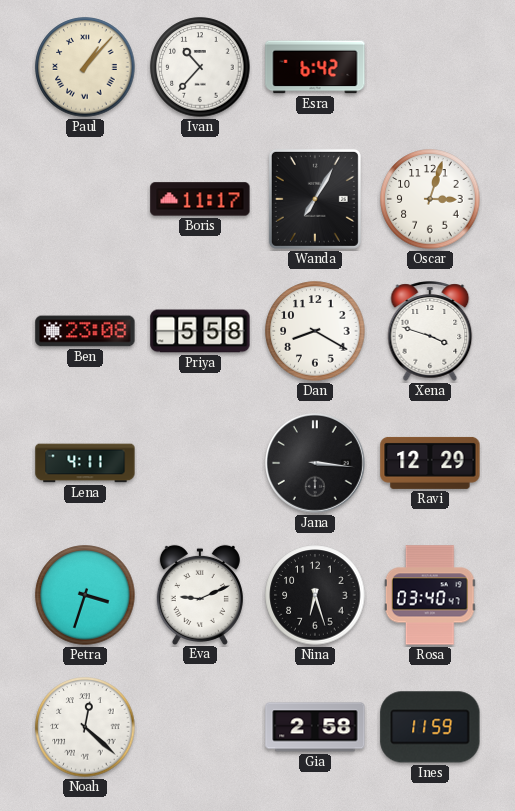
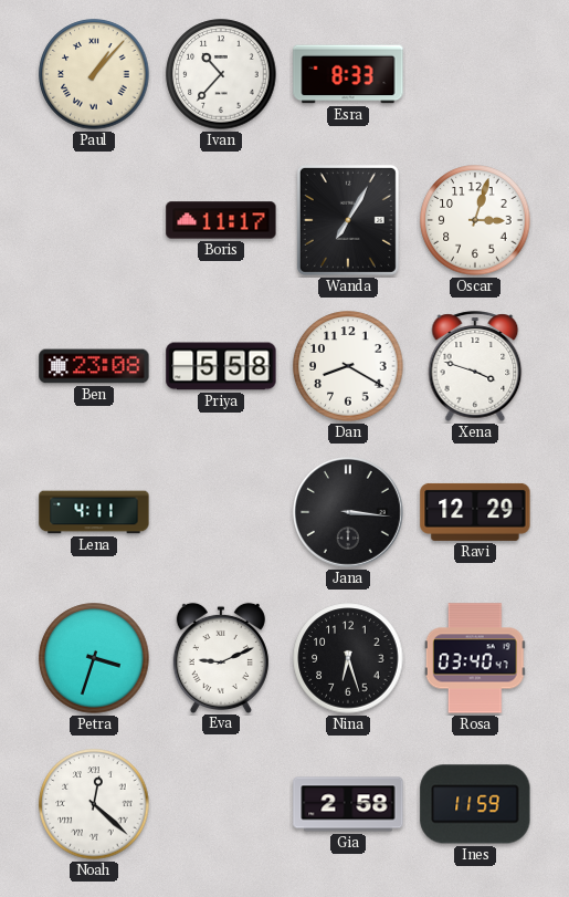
Esra: 6:42 -> 8:33
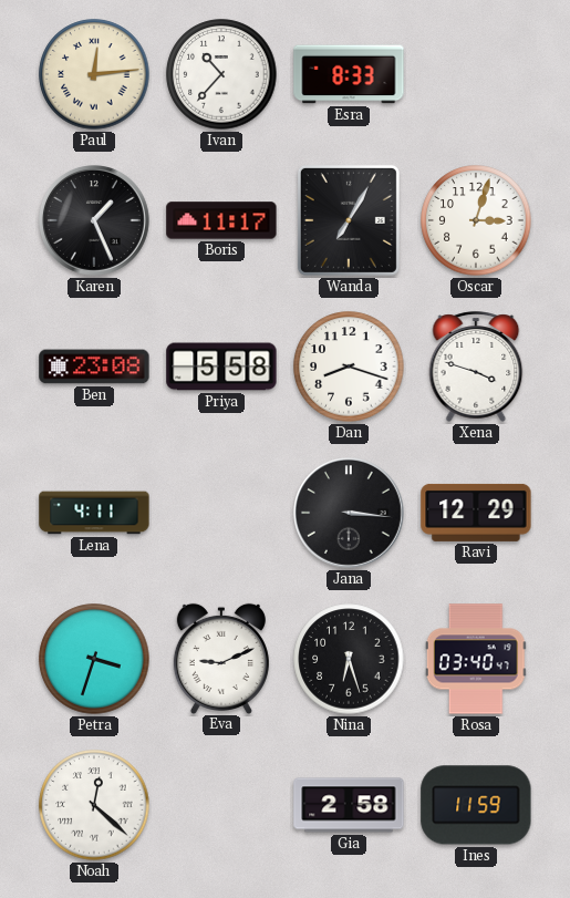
Paul: 1:07 -> 12:14
Karen: none -> 1:26
Dan: 8:20 -> 8:18
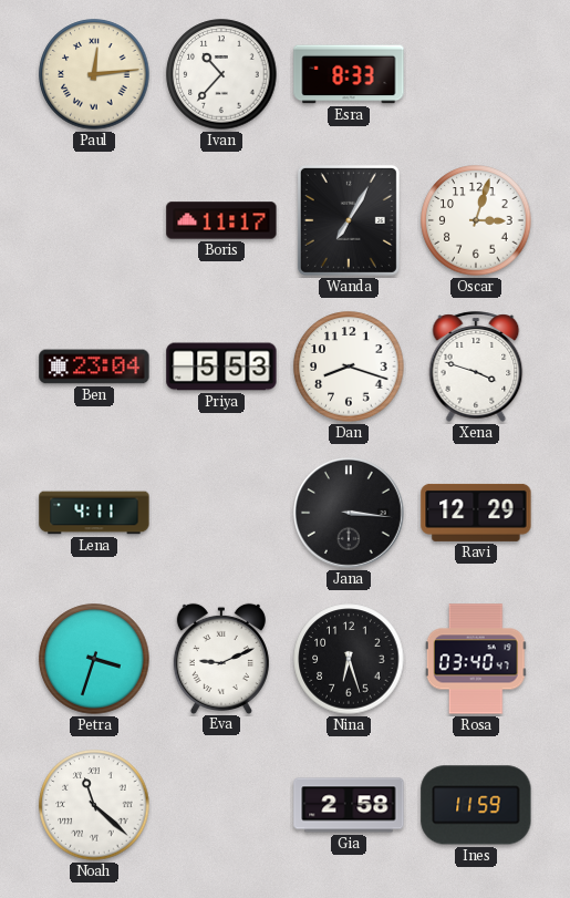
Karen: 1:26 -> none
Ben: 23:08 -> 23:04
Priya: 5:58 -> 5:53
Noah: 12:22 -> 11:22
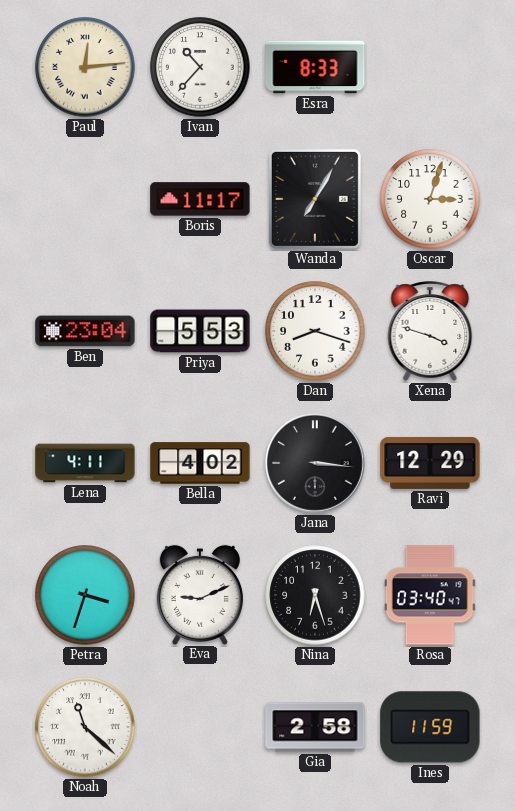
Bella: none -> 4:02
